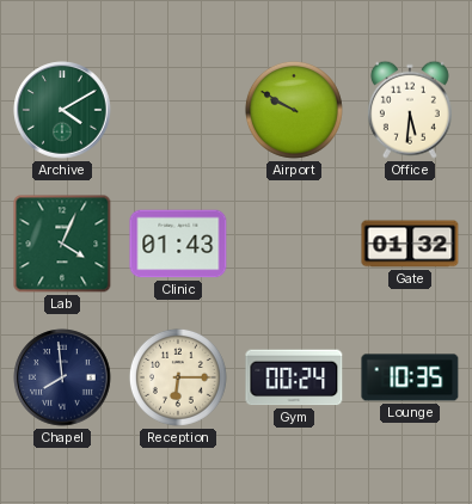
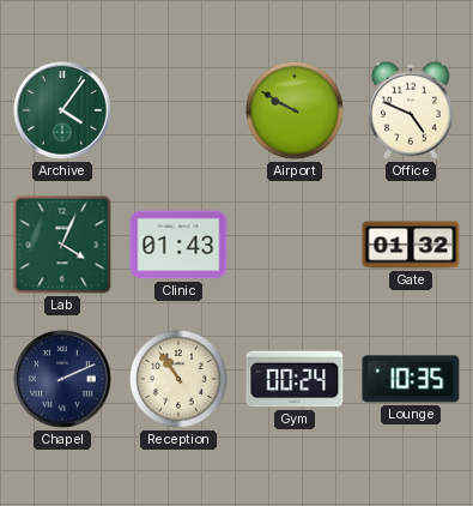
Archive: 4:10 -> 4:06
Office: 5:31 -> 4:49
Chapel: 7:59 -> 2:11
Reception: 6:15 -> 10:54
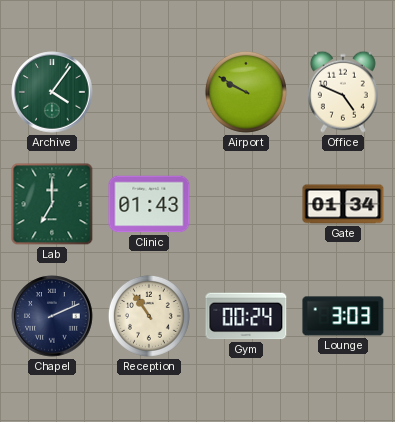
Lab: 4:04 -> 7:00
Gate: 01:32 -> 01:34
Lounge: 10:35 -> 3:03
